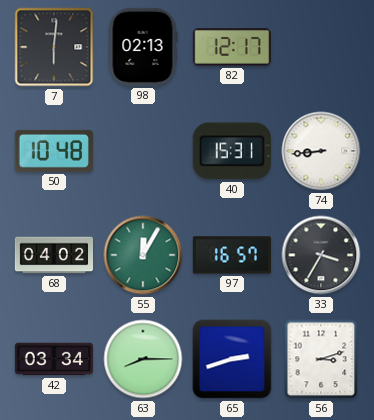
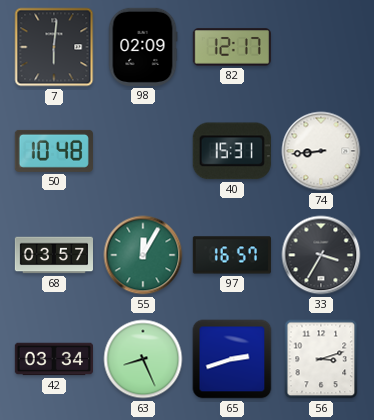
98: 02:13 -> 02:09
68: 04:02 -> 03:57
63: 8:15 -> 8:26
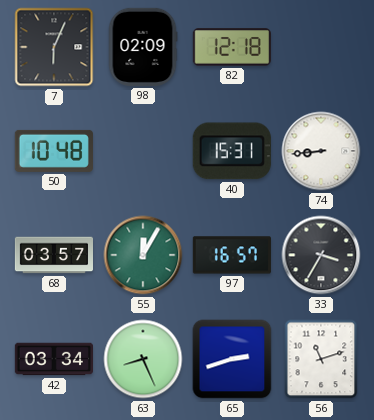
7: 6:01 -> 6:04
82: 12:17 -> 12:18
56: 3:12 -> 11:12
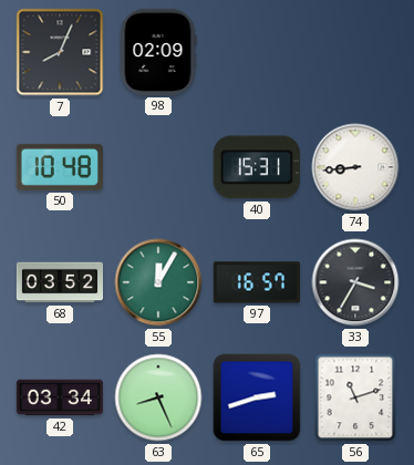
7: 6:04 -> 8:04
82: 12:18 -> none
68: 03:57 -> 03:52
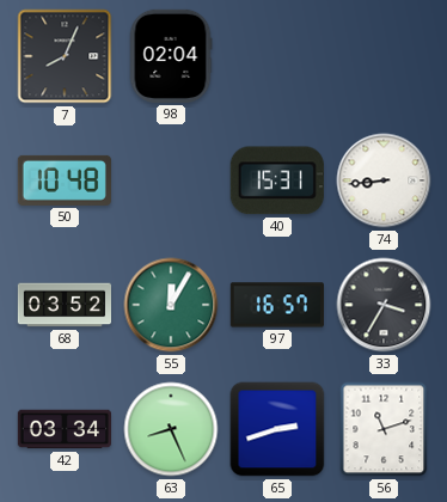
98: 02:09 -> 02:04
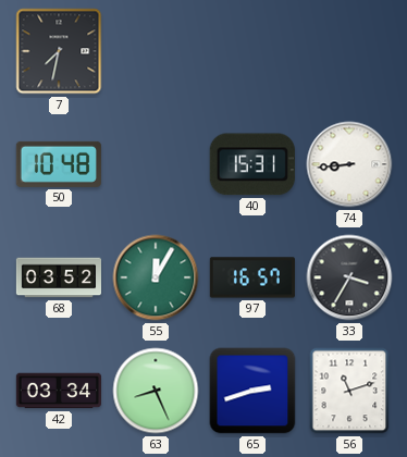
7: 8:04 -> 7:32
98: 02:04 -> none
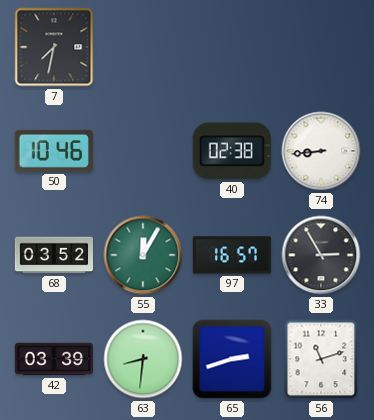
50: 10:48 -> 10:46
40: 15:31 -> 02:38
33: 3:35 -> 2:55
42: 03:34 -> 03:39
63: 8:26 -> 8:31
